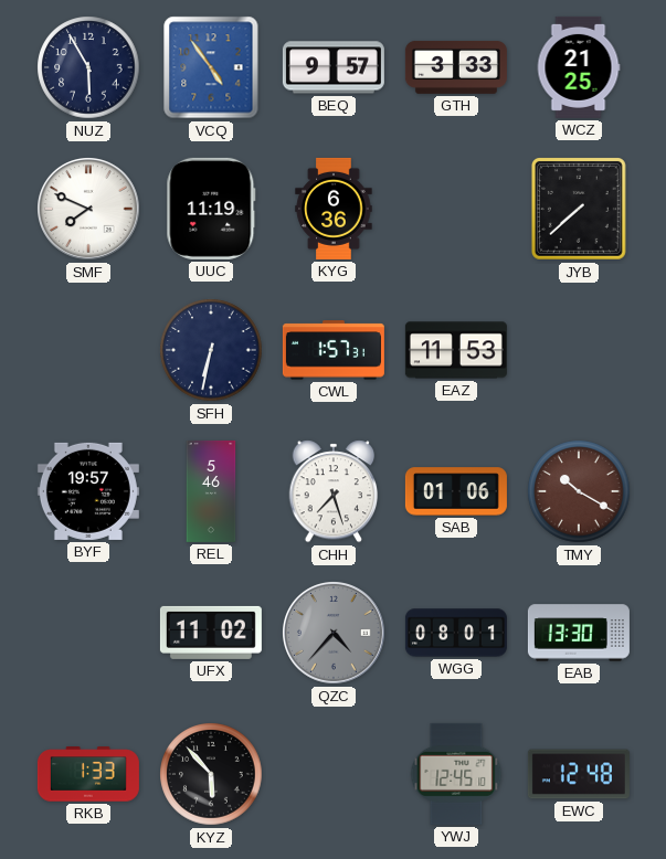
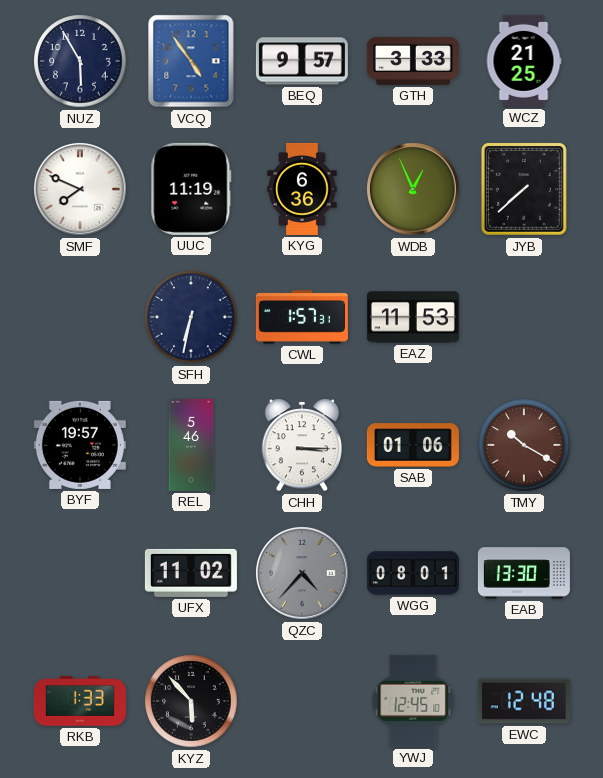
WDB: none -> 12:56
CHH: 7:27 -> 3:15
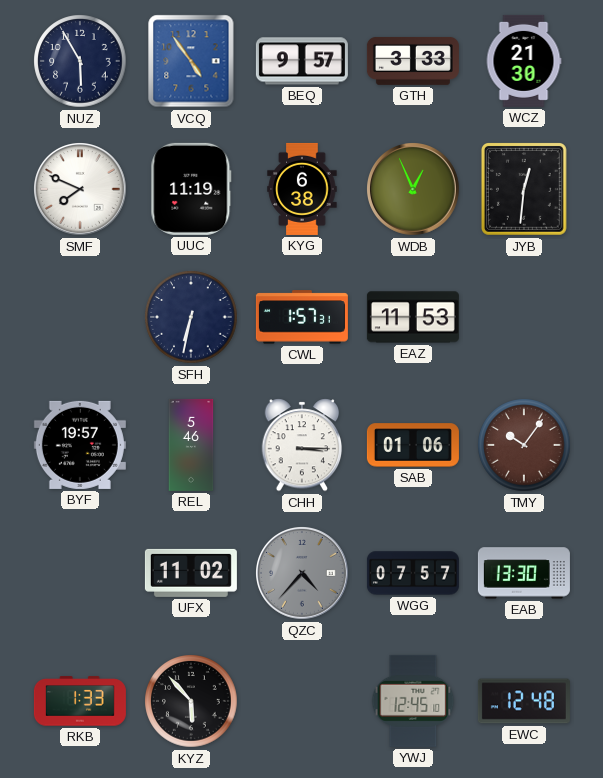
WCZ: 21:25 -> 21:30
KYG: 6:36 -> 6:38
JYB: 7:38 -> 12:31
TMY: 10:20 -> 10:06
WGG: 08:01 -> 07:57
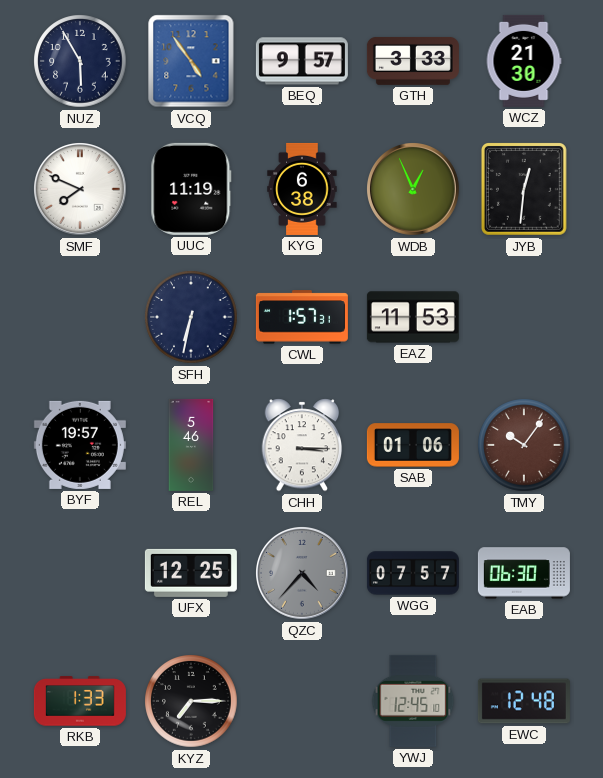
UFX: 11:02 -> 12:25
EAB: 13:30 -> 06:30
KYZ: 5:53 -> 7:15
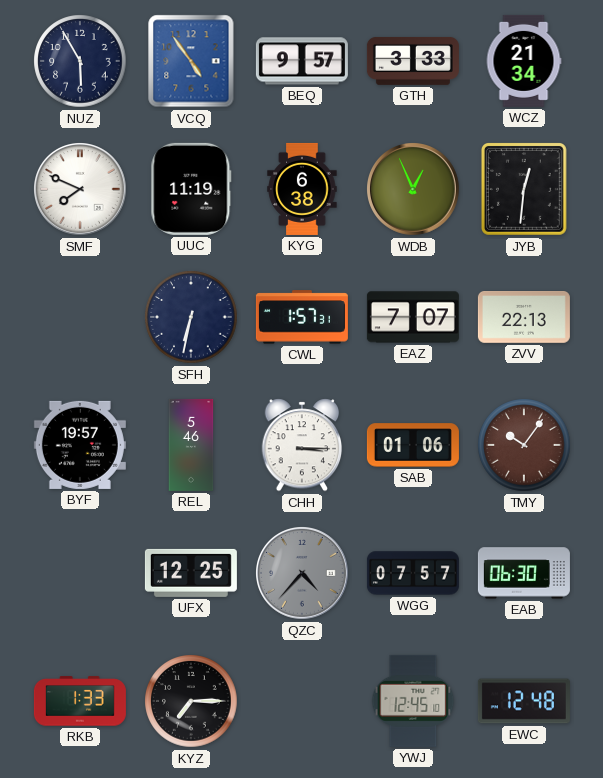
WCZ: 21:30 -> 21:34
EAZ: 11:53 -> 7:07
ZVV: none -> 22:13
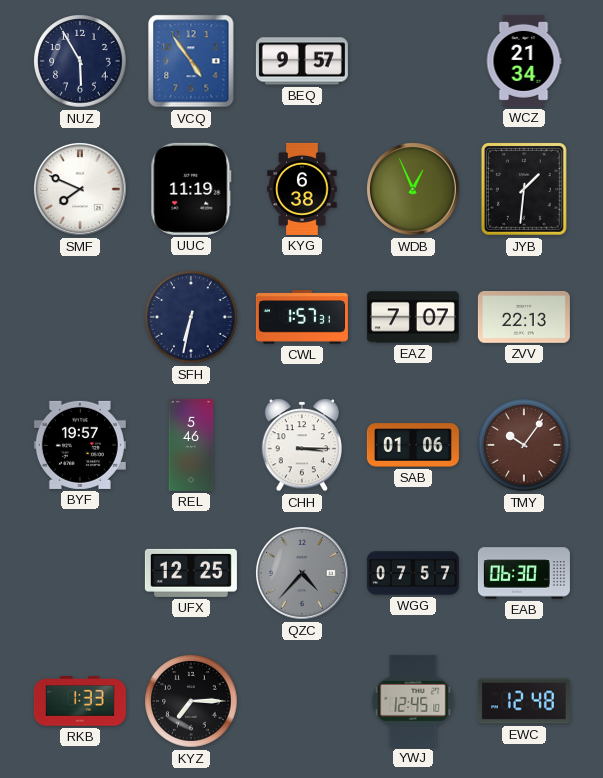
GTH: 3:33 -> none
JYB: 12:31 -> 1:31
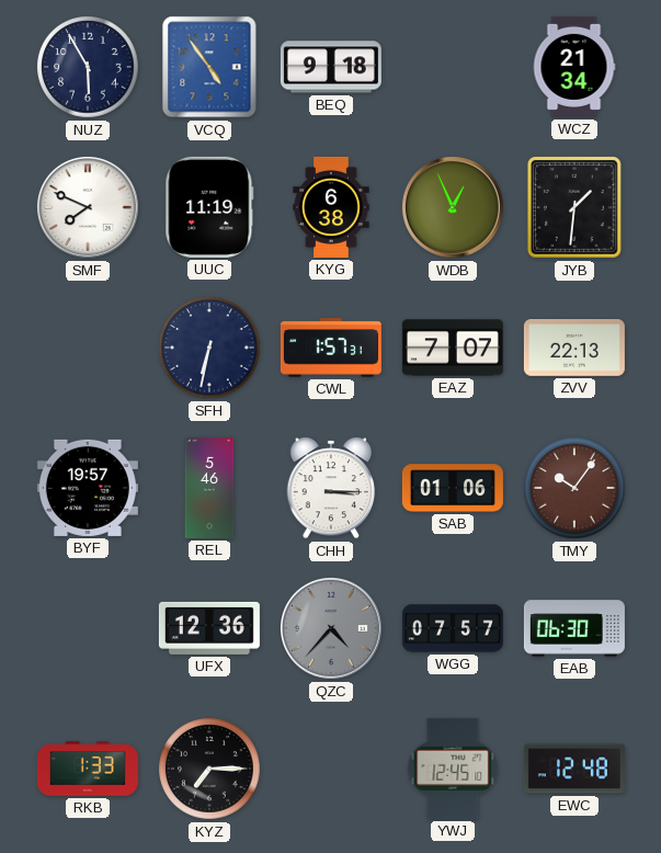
BEQ: 9:57 -> 9:18
UFX: 12:25 -> 12:36
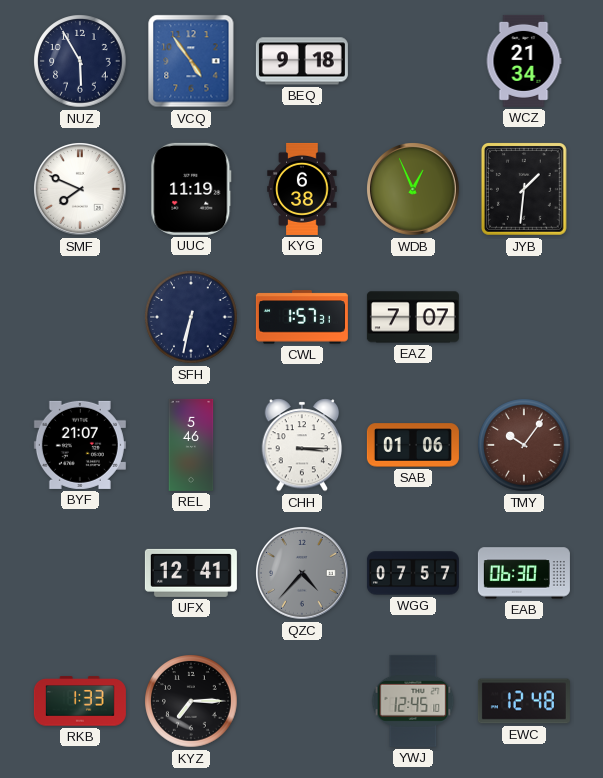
ZVV: 22:13 -> none
BYF: 19:57 -> 21:07
UFX: 12:36 -> 12:41
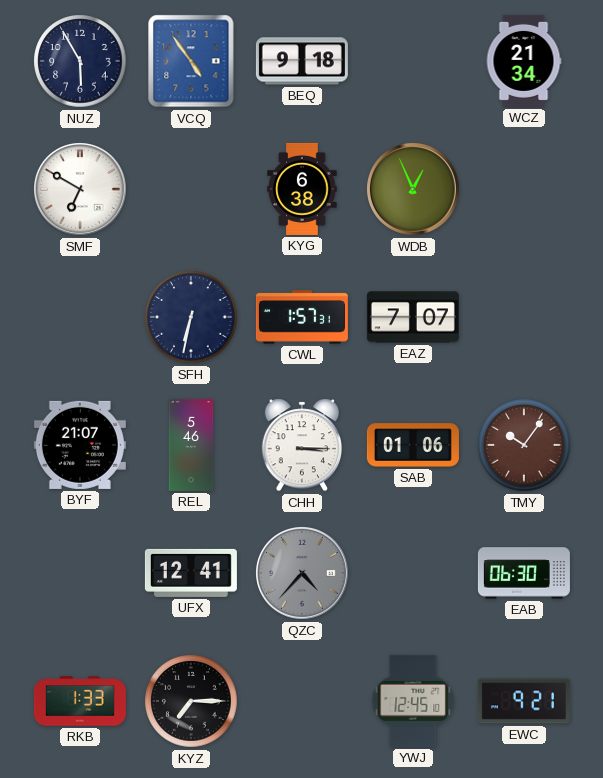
SMF: 7:49 -> 6:50
UUC: 11:19 -> none
JYB: 1:31 -> none
WGG: 07:57 -> none
EWC: 12:48 -> 9:21
